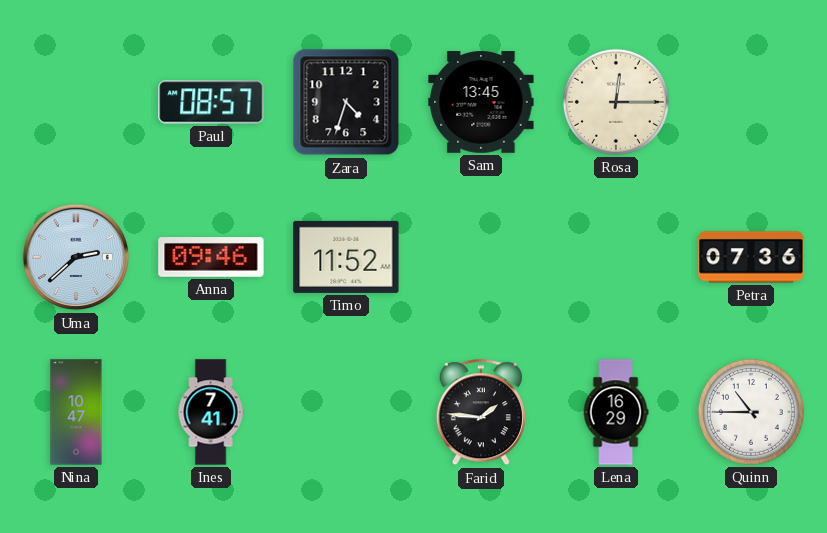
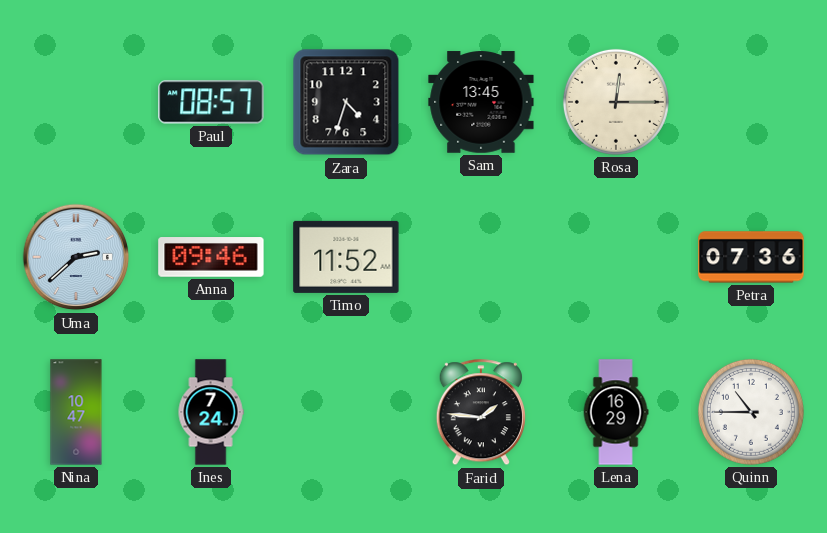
Ines: 7:41 -> 7:24
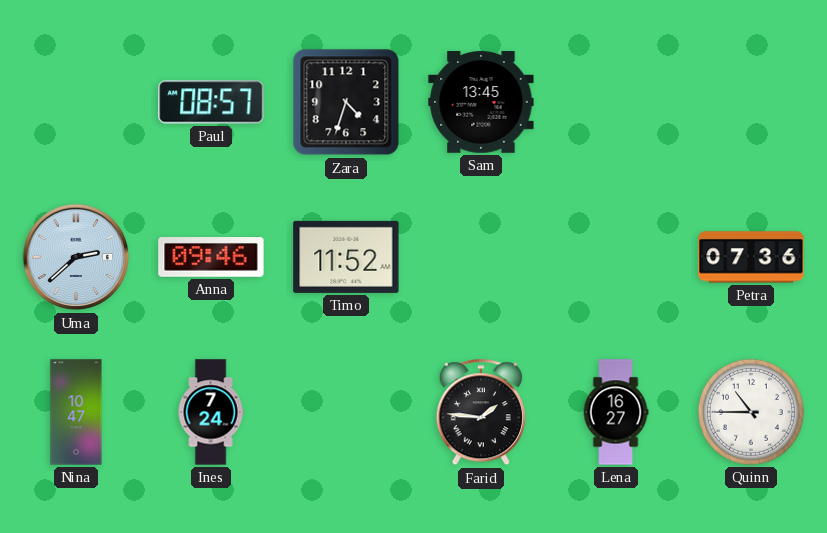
Rosa: 12:15 -> none
Lena: 16:29 -> 16:27
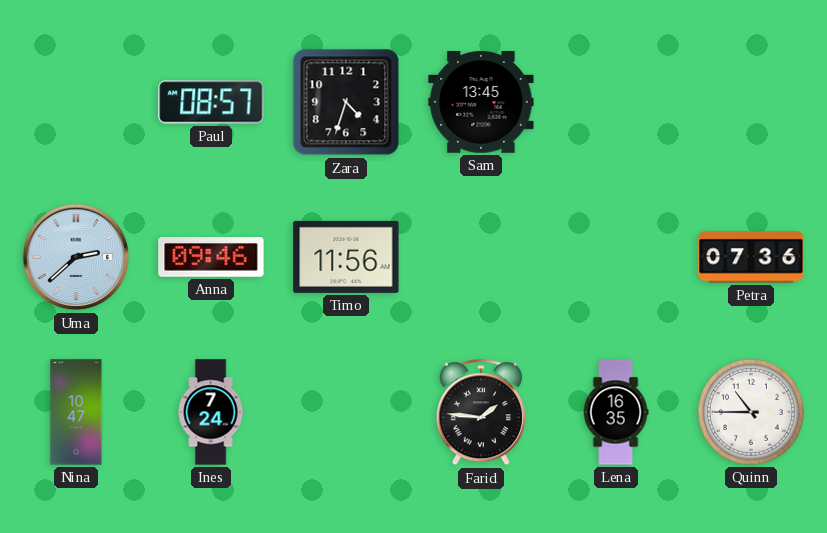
Timo: 11:52 -> 11:56
Lena: 16:27 -> 16:35
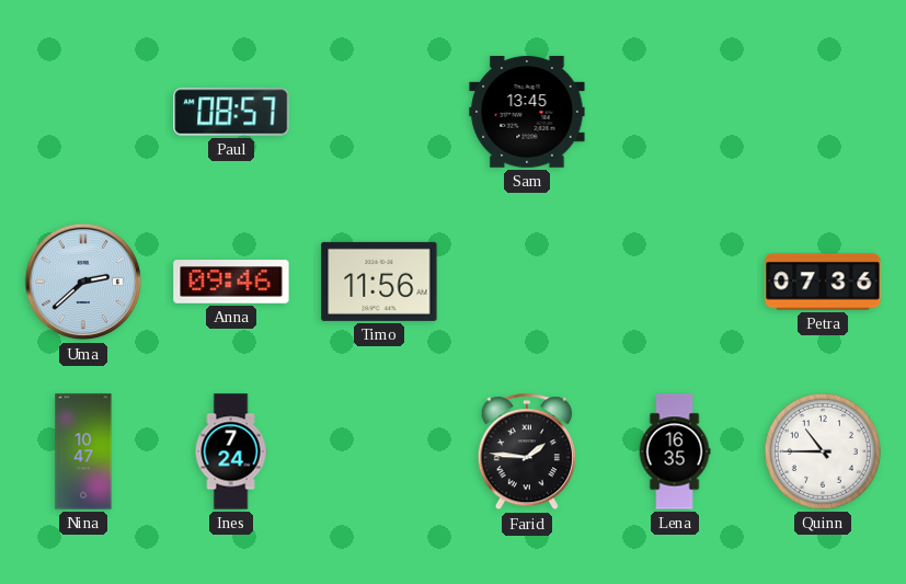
Zara: 4:33 -> none
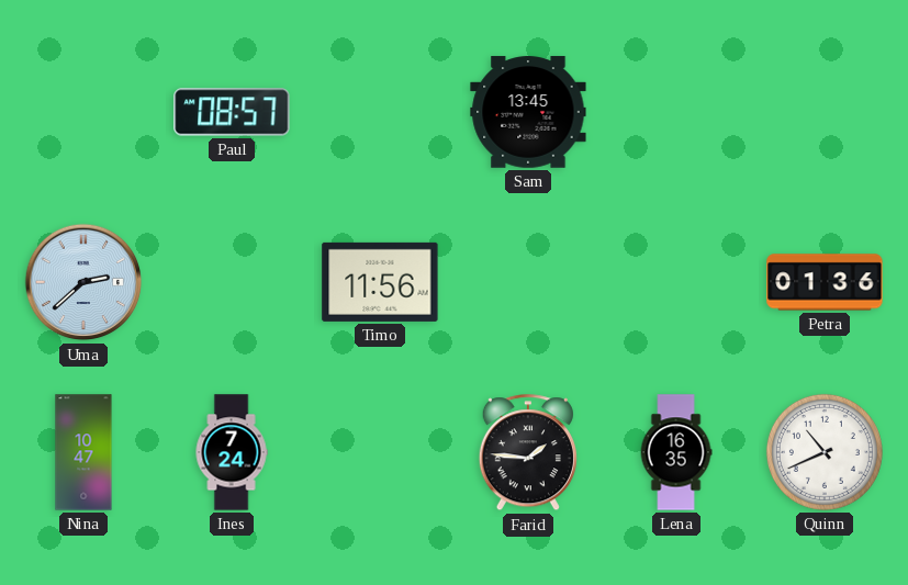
Anna: 09:46 -> none
Petra: 07:36 -> 01:36
Quinn: 10:45 -> 10:41
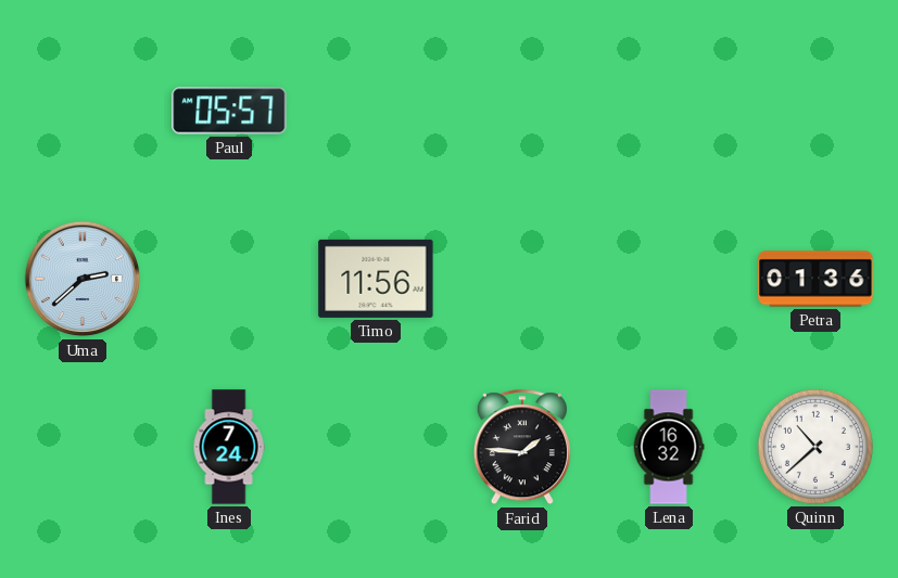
Paul: 08:57 -> 05:57
Sam: 13:45 -> none
Nina: 10:47 -> none
Lena: 16:35 -> 16:32
Quinn: 10:41 -> 10:38
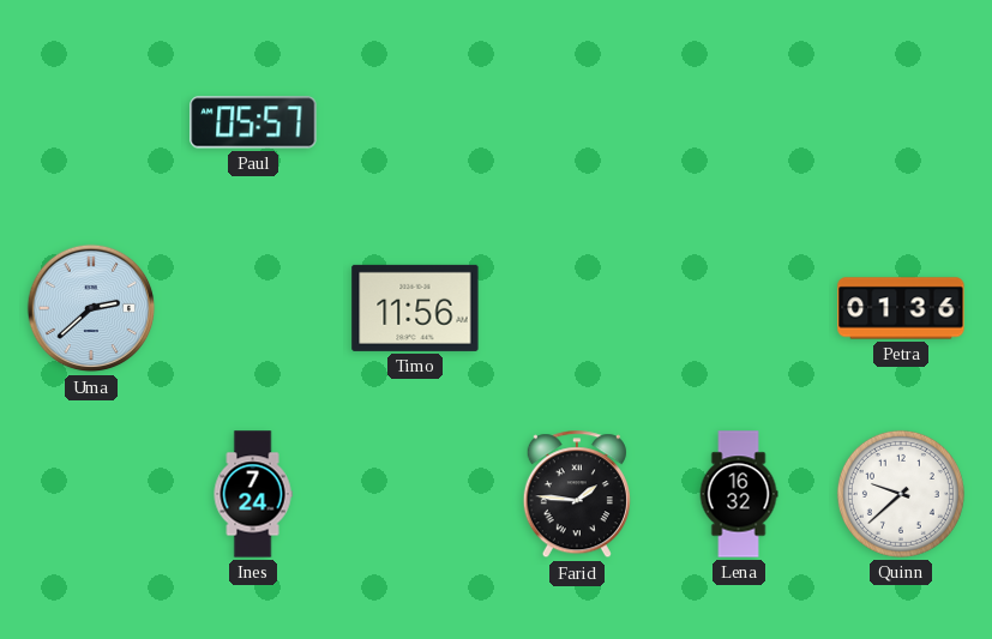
Quinn: 10:38 -> 9:38
